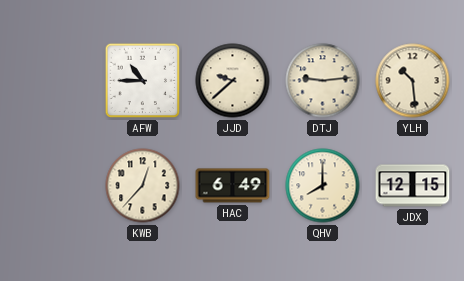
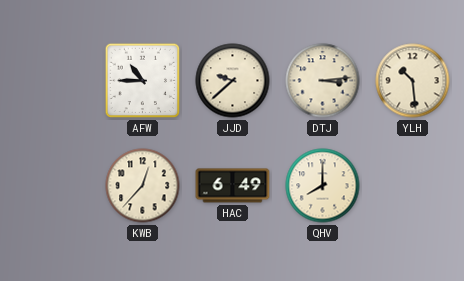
DTJ: 9:14 -> 3:14
JDX: 12:15 -> none
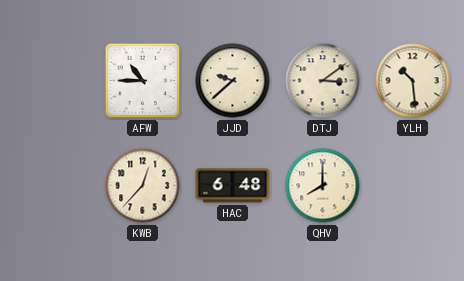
DTJ: 3:14 -> 3:09
HAC: 6:49 -> 6:48
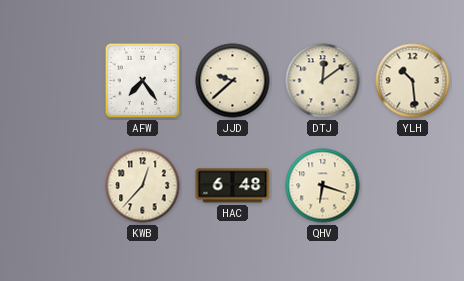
AFW: 10:45 -> 7:24
DTJ: 3:09 -> 12:09
QHV: 8:00 -> 6:18
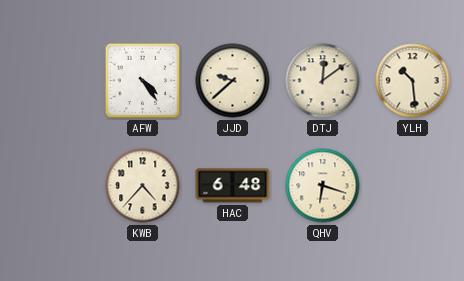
AFW: 7:24 -> 4:24
KWB: 12:37 -> 4:37
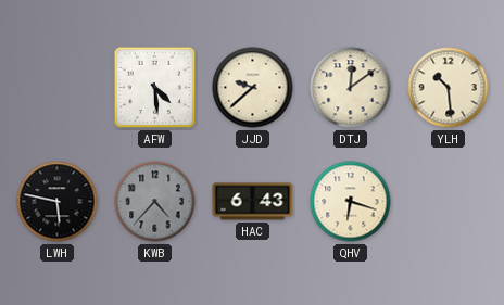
AFW: 4:24 -> 4:29
LWH: none -> 5:47
KWB dial: cream -> grey
HAC: 6:48 -> 6:43
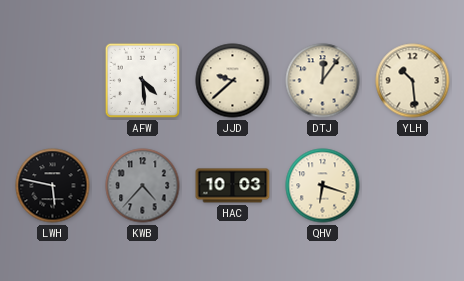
DTJ: 12:09 -> 12:06
HAC: 6:43 -> 10:03
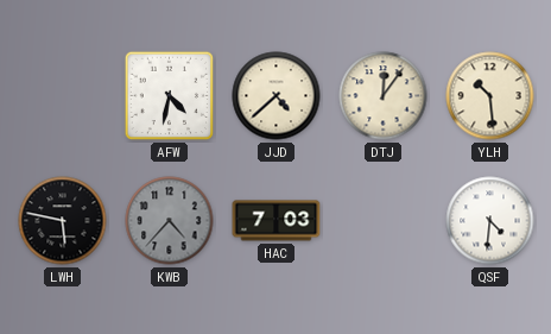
AFW: 4:29 -> 4:32
JJD: 9:38 -> 4:38
HAC: 10:03 -> 7:03
QHV: 6:18 -> none
QSF: none -> 4:31
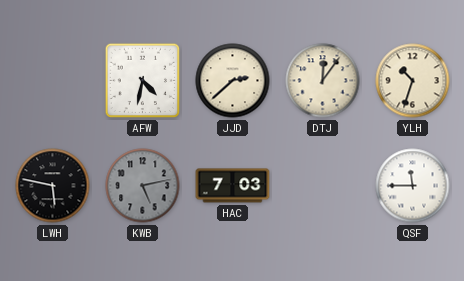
JJD: 4:38 -> 2:38
YLH: 10:29 -> 10:33
KWB: 4:37 -> 5:13
QSF: 4:31 -> 11:45
